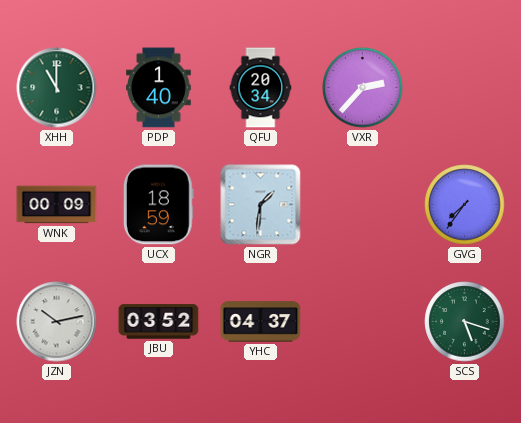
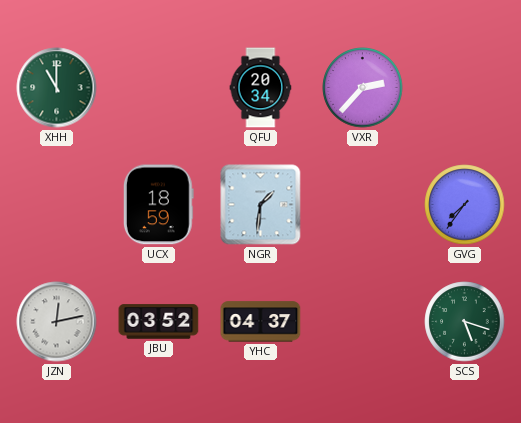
PDP: 1:40 -> none
WNK: 00:09 -> none
JZN: 10:13 -> 12:13
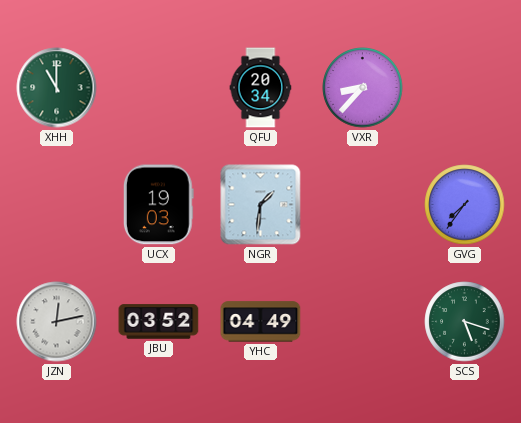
VXR: 2:37 -> 8:37
UCX: 18:59 -> 19:03
YHC: 04:37 -> 04:49
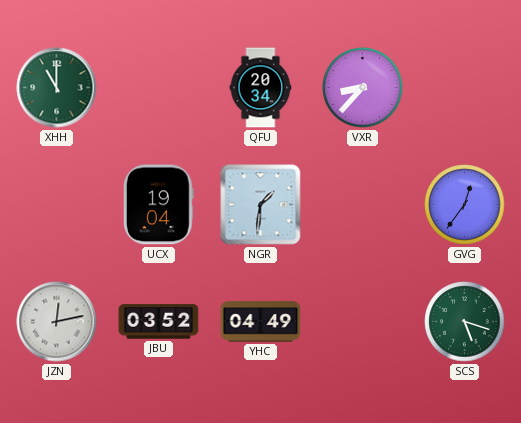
UCX: 19:03 -> 19:04
GVG: 7:36 -> 12:36
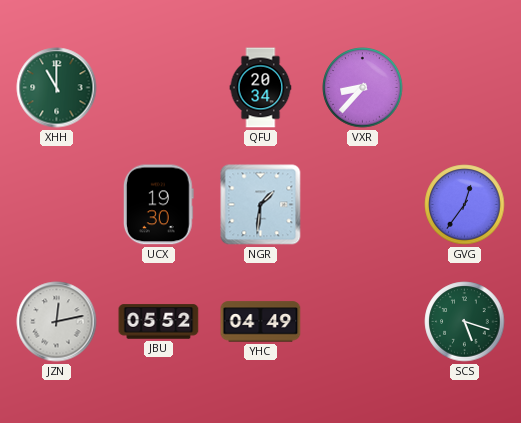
UCX: 19:04 -> 19:30
JBU: 03:52 -> 05:52
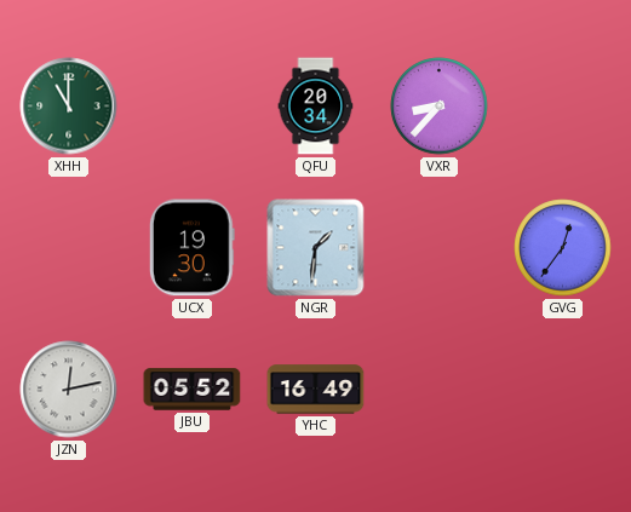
YHC: 04:49 -> 16:49
SCS: 5:18 -> none
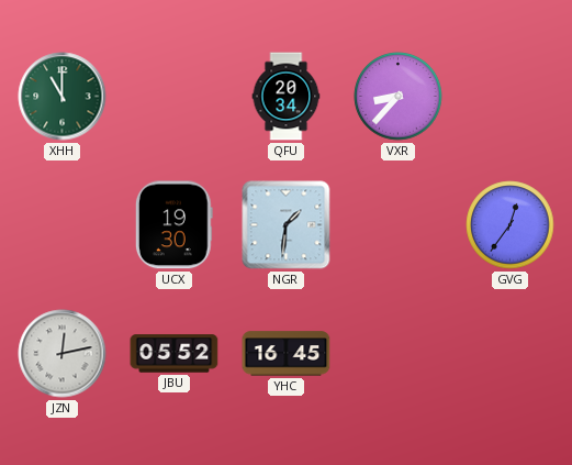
YHC: 16:49 -> 16:45
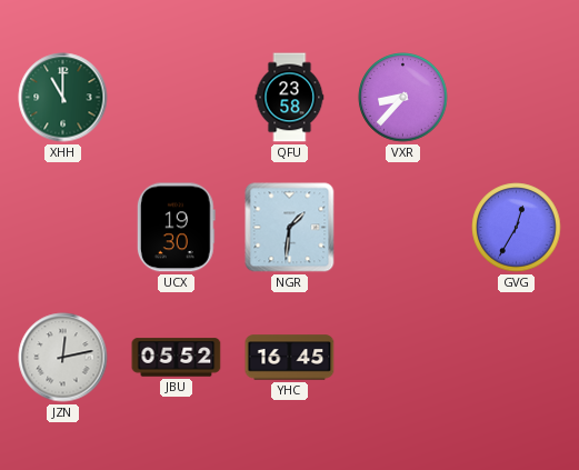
QFU: 20:34 -> 23:58
GVG: 12:36 -> 12:35
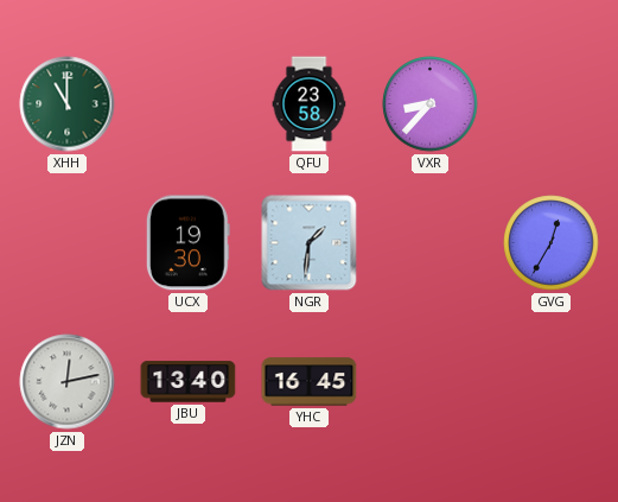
JBU: 05:52 -> 13:40
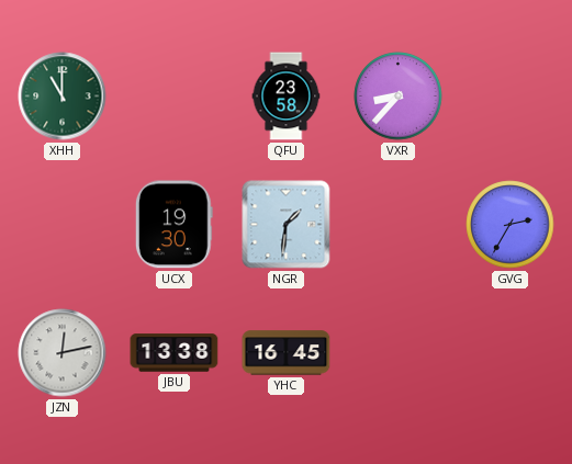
GVG: 12:35 -> 2:35
JBU: 13:40 -> 13:38
